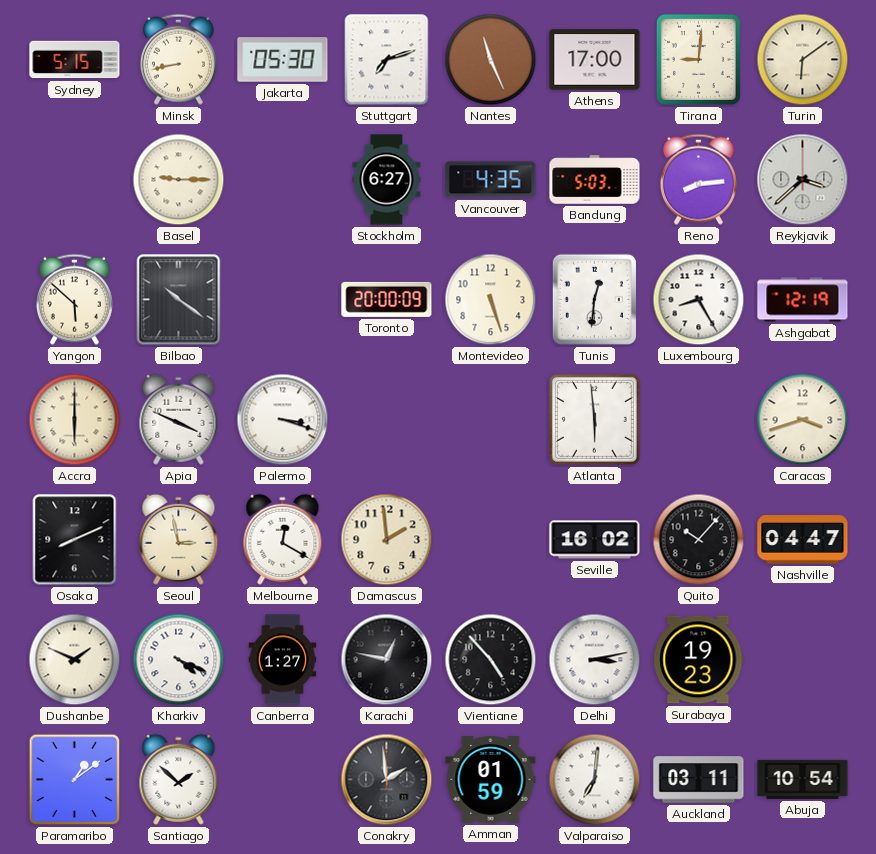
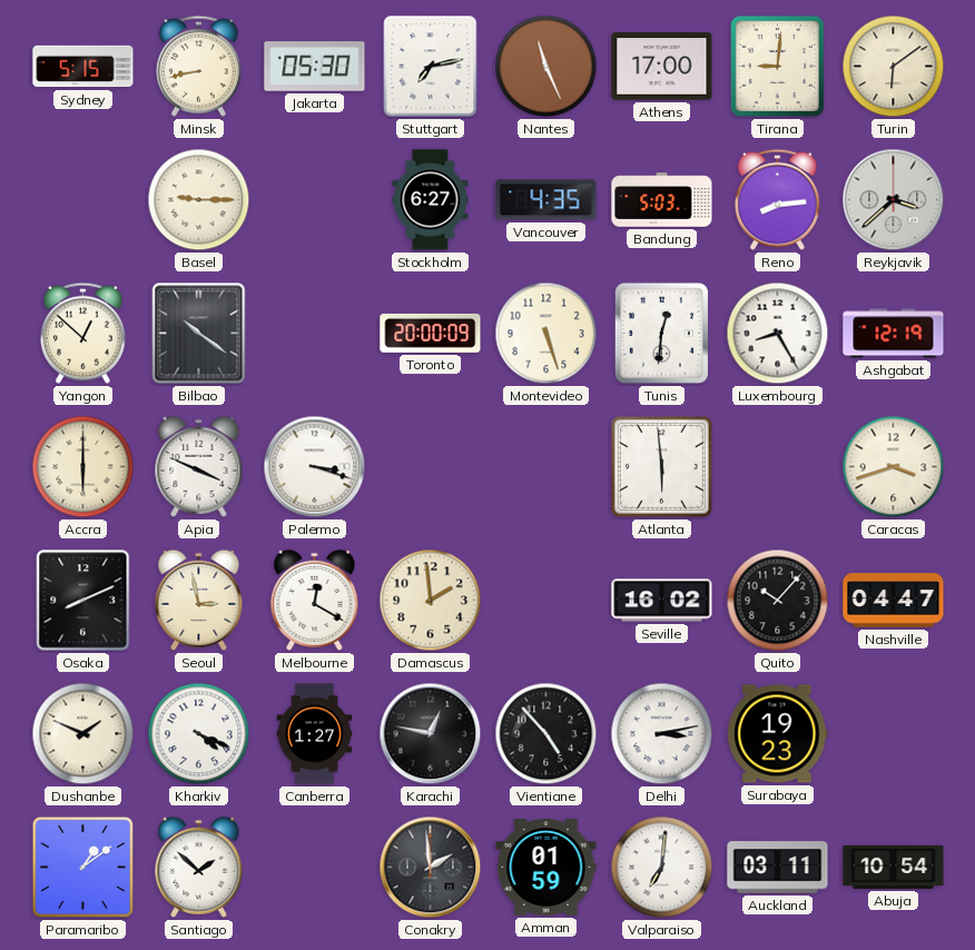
Stuttgart: 7:12 -> 7:13
Yangon: 5:52 -> 12:52
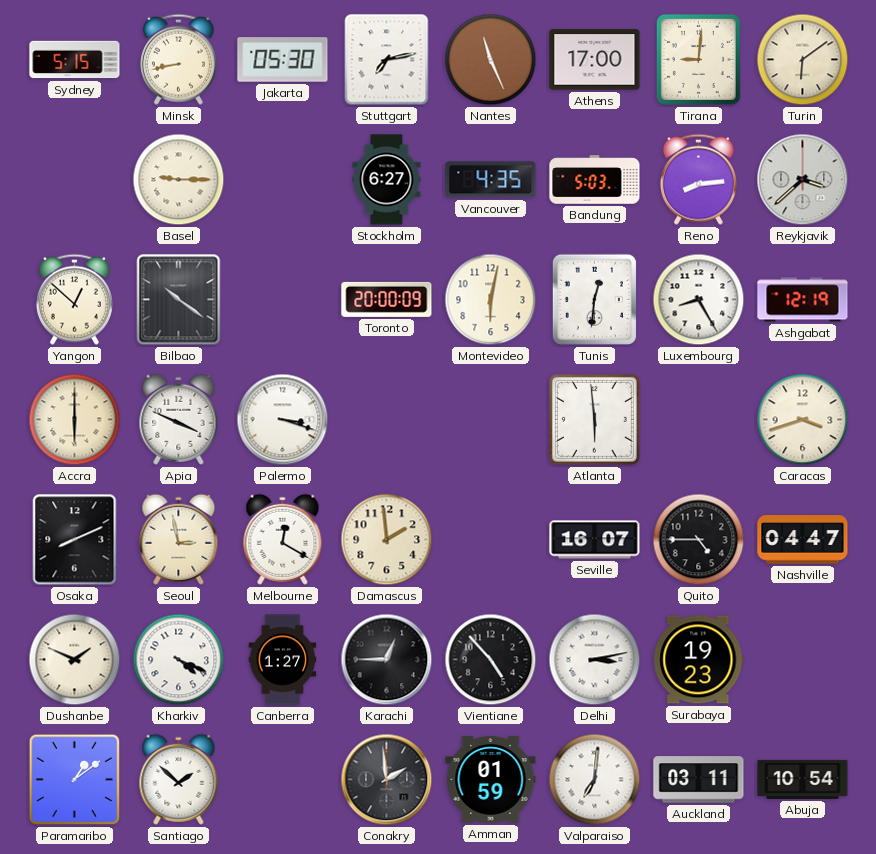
Montevideo: 5:27 -> 6:02
Seville: 16:02 -> 16:07
Quito: 10:07 -> 4:45
Karachi: 12:47 -> 12:45
